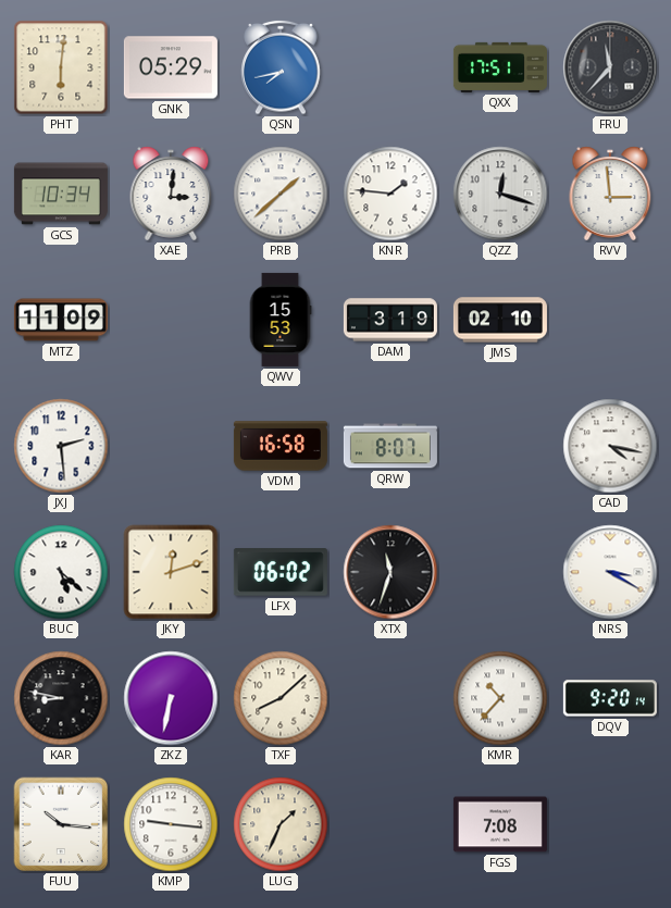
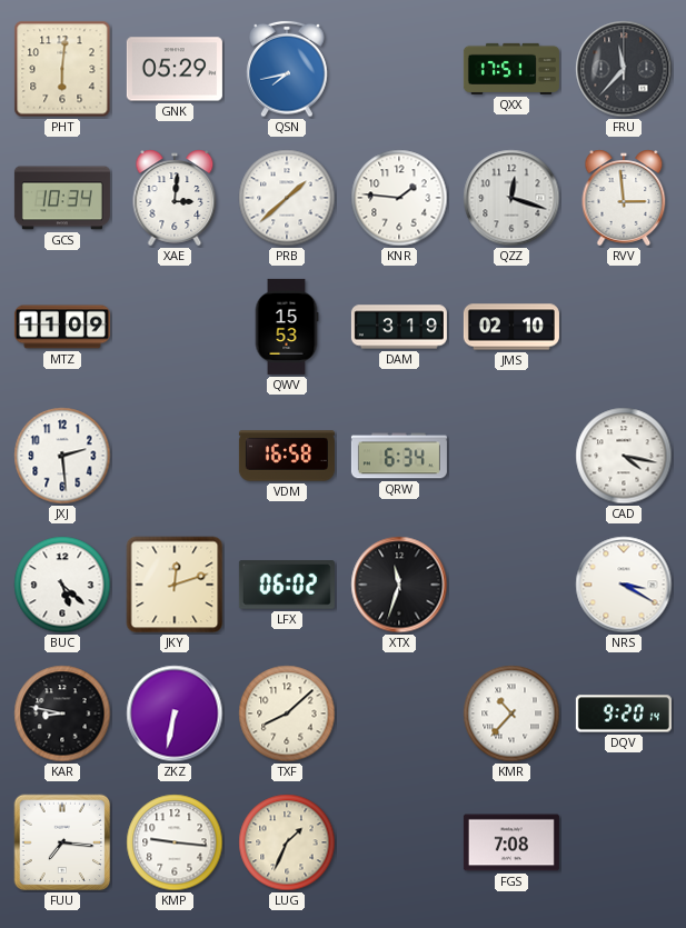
QRW: 8:07 -> 6:34
FUU: 10:16 -> 7:16
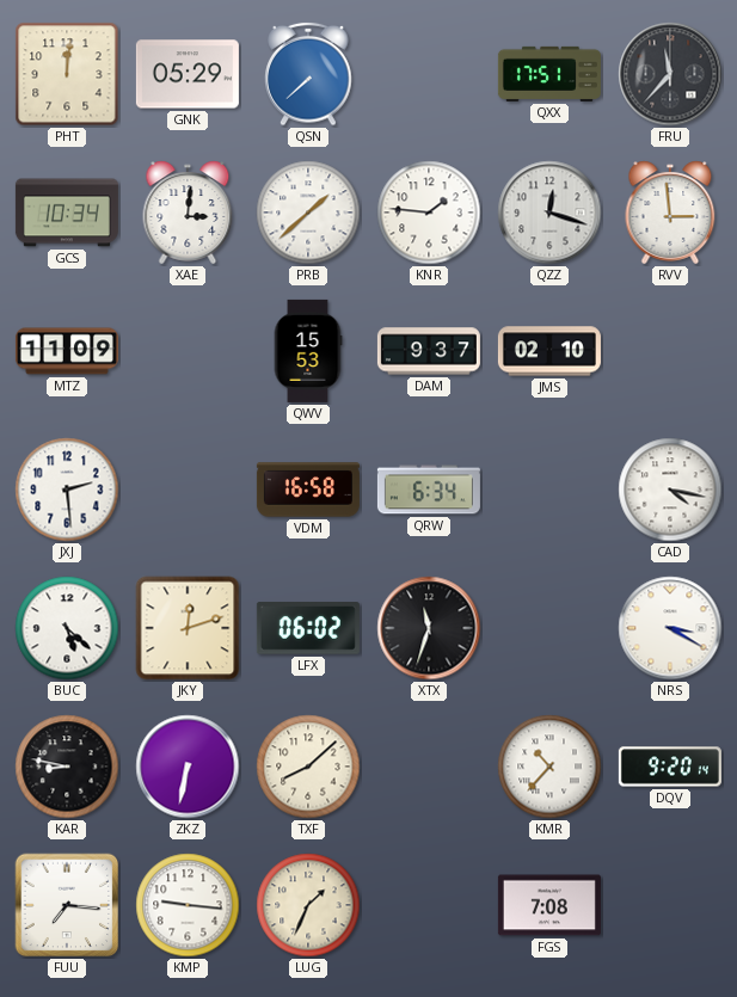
PHT: 6:01 -> 12:01
QSN: 7:43 -> 7:38
DAM: 3:19 -> 9:37
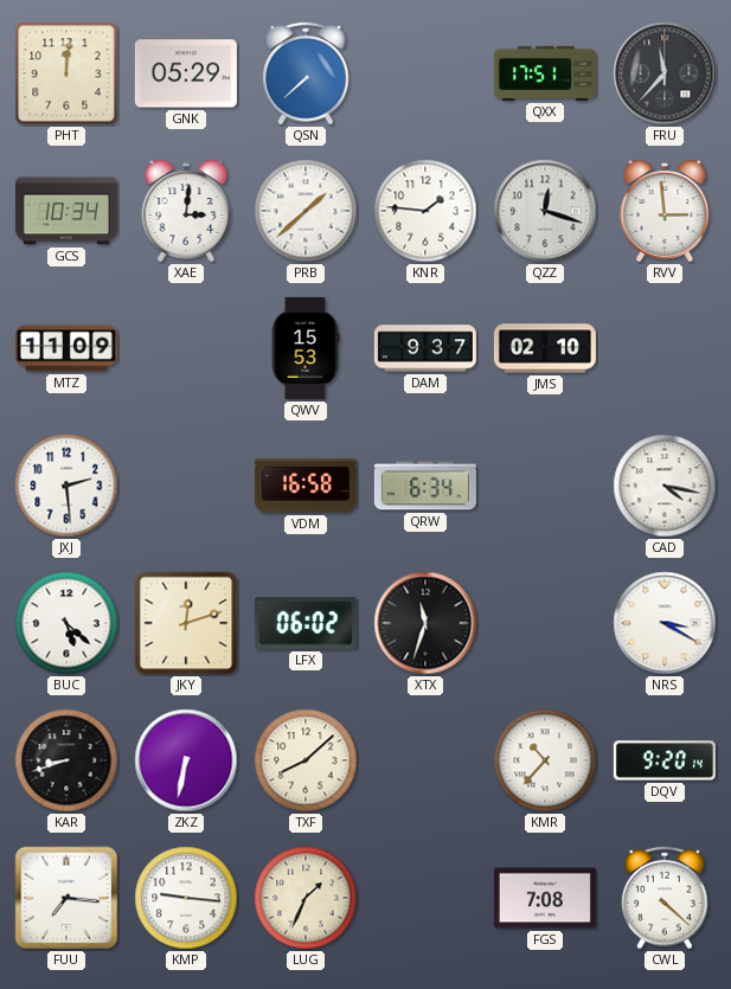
KAR: 8:47 -> 8:42
CWL: none -> 4:22
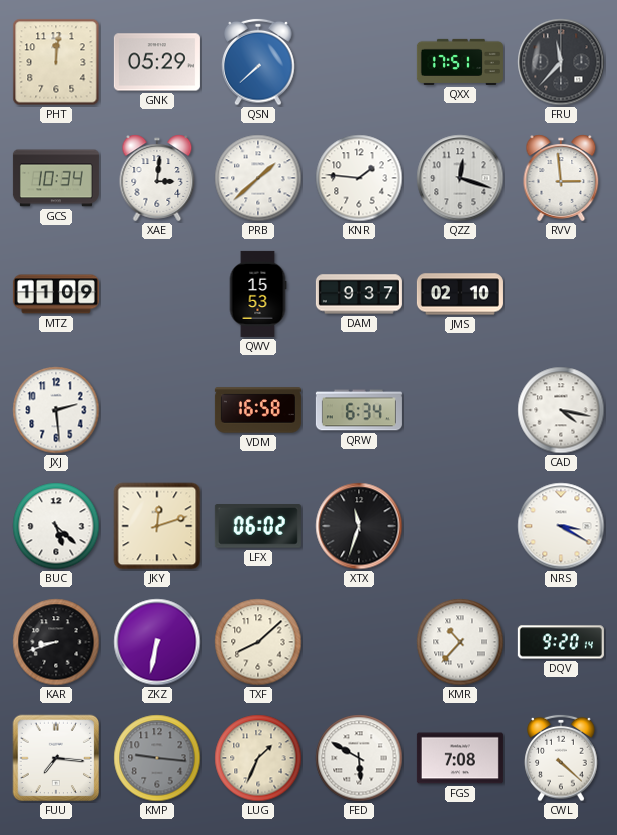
KMP dial: white -> grey
FED: none -> 5:50
